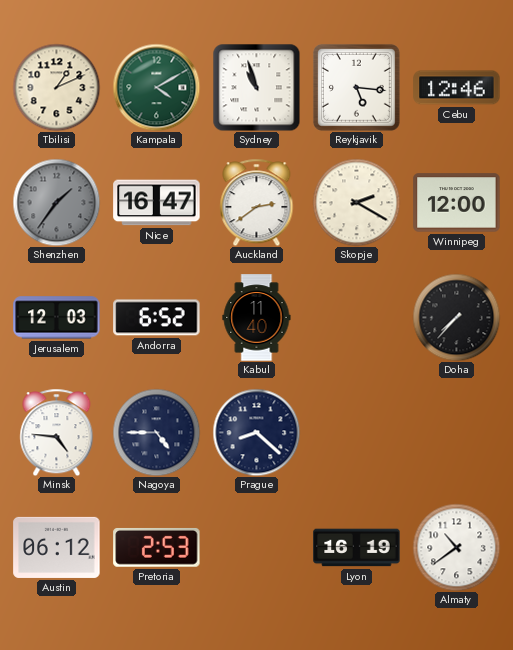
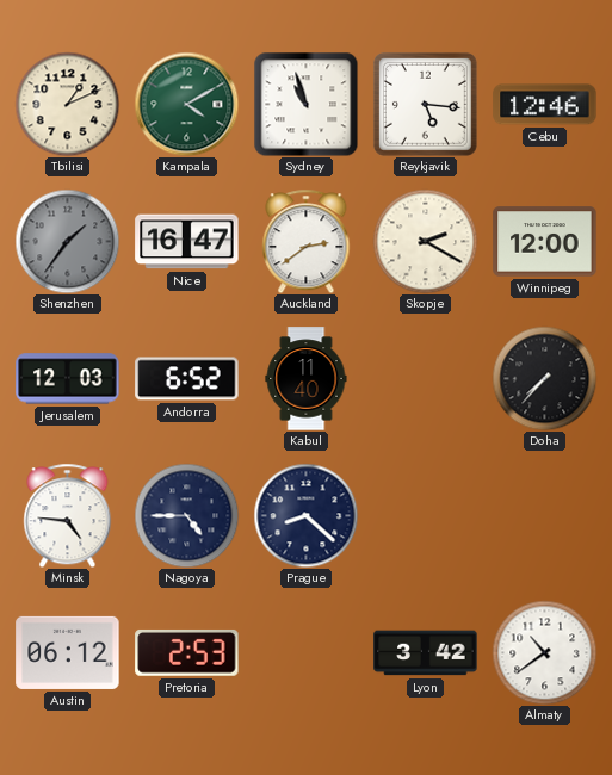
Lyon: 16:19 -> 3:42
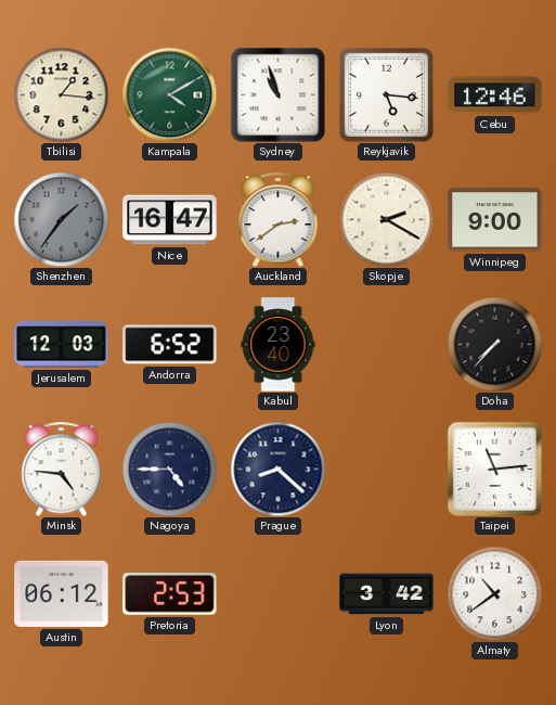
Tbilisi: 1:11 -> 1:16
Winnipeg: 12:00 -> 9:00
Kabul: 11:40 -> 23:40
Taipei: none -> 11:14
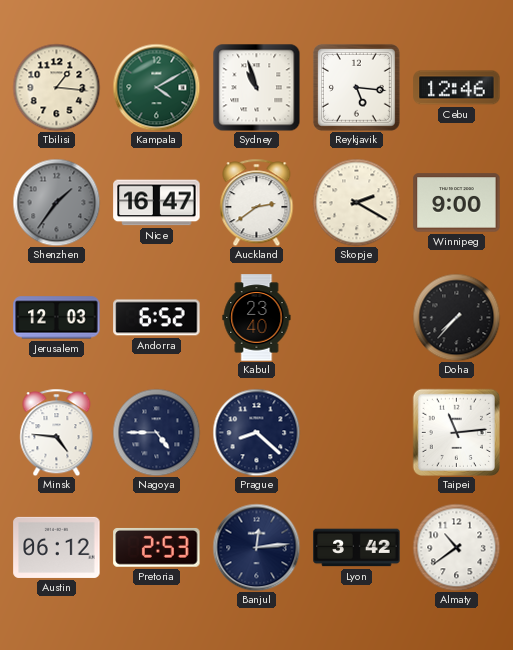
Banjul: none -> 12:14
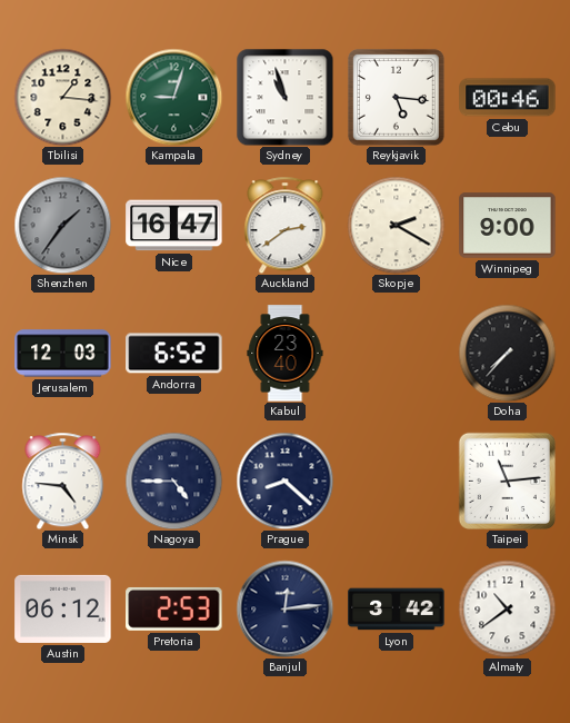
Kampala: 4:10 -> 9:03
Cebu: 12:46 -> 00:46
